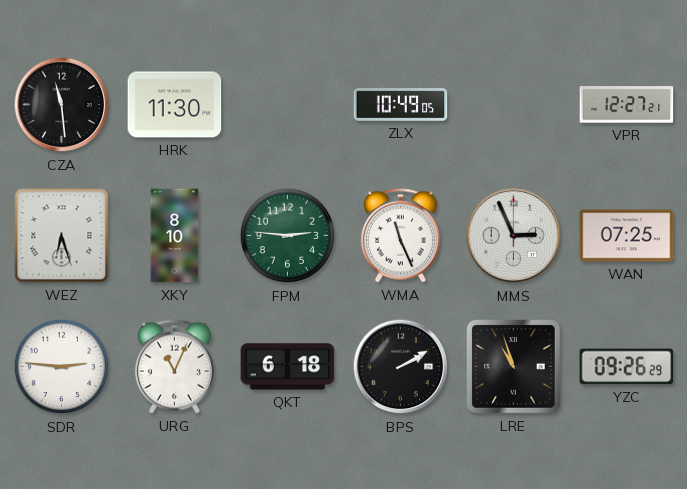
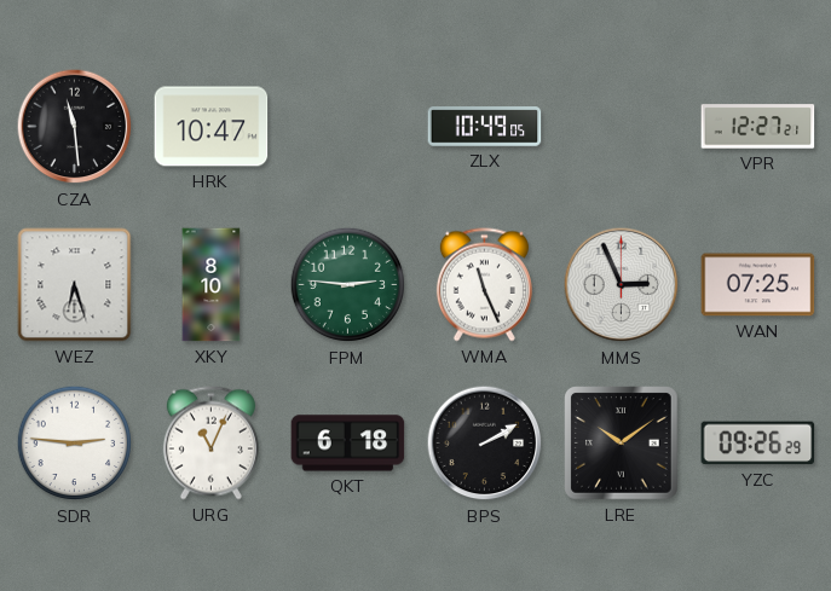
HRK: 11:30 -> 10:47
LRE: 10:57 -> 10:09
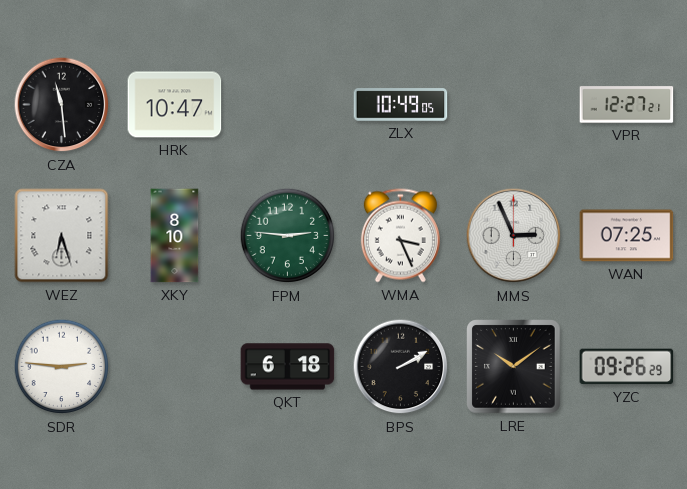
WMA: 11:26 -> 3:26
URG: 11:04 -> none
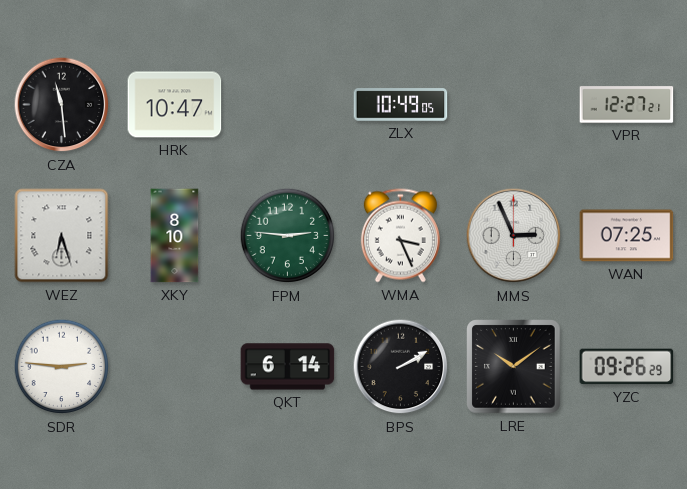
QKT: 6:18 -> 6:14
